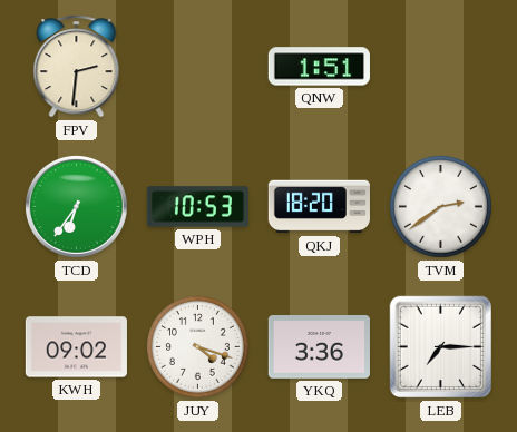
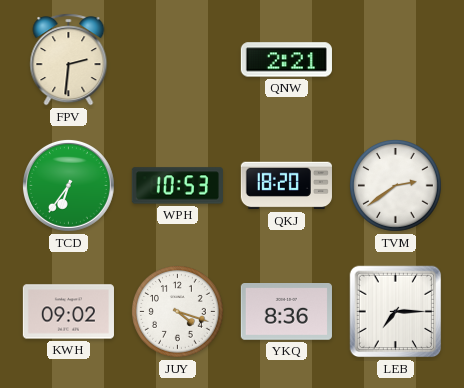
QNW: 1:51 -> 2:21
YKQ: 3:36 -> 8:36
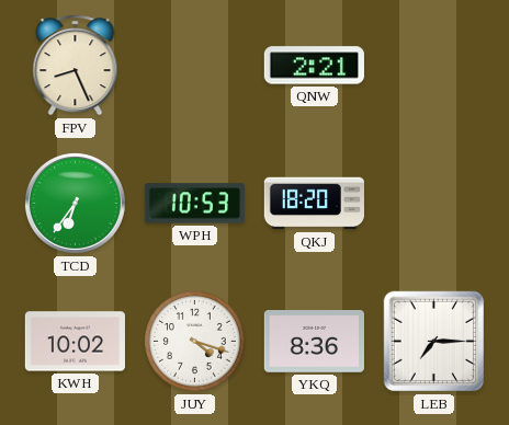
FPV: 2:31 -> 8:26
TVM: 2:39 -> none
KWH: 09:02 -> 10:02
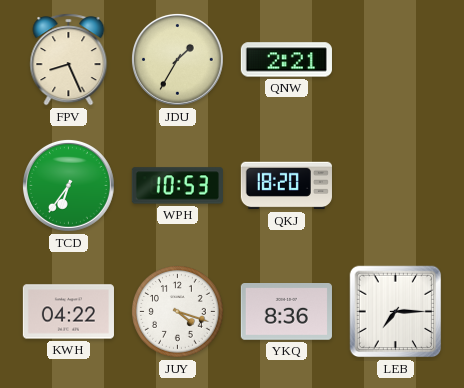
JDU: none -> 1:35
KWH: 10:02 -> 04:22
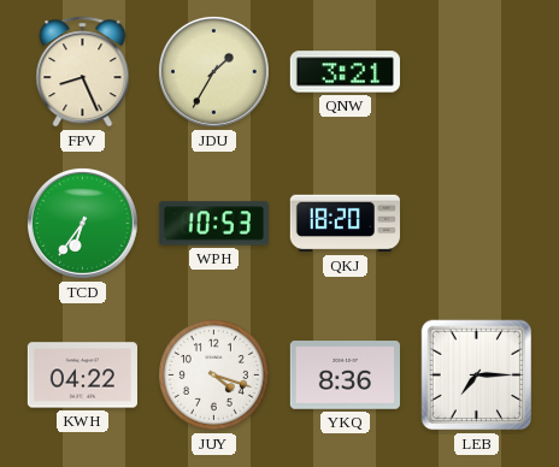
QNW: 2:21 -> 3:21
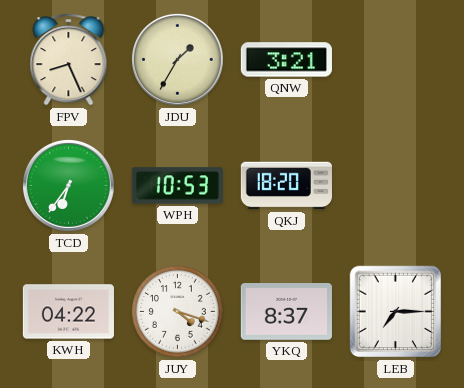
YKQ: 8:36 -> 8:37
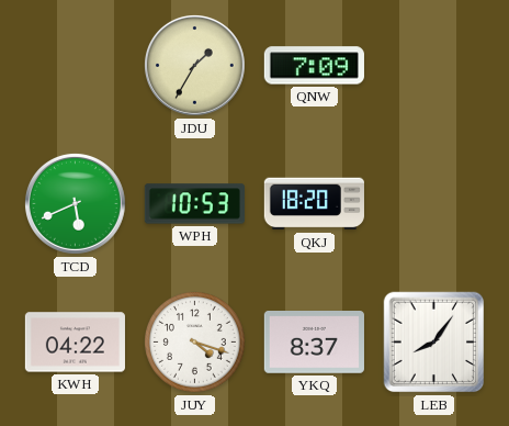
FPV: 8:26 -> none
QNW: 3:21 -> 7:09
TCD: 6:36 -> 5:41
LEB: 7:15 -> 8:06
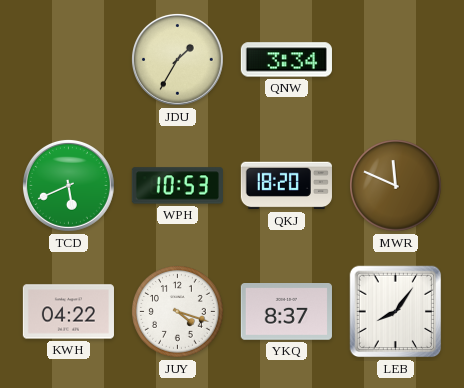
QNW: 7:09 -> 3:34
MWR: none -> 11:49
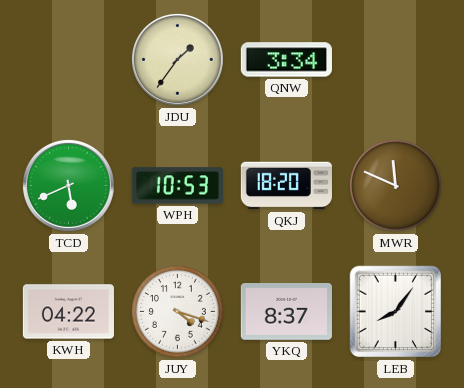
JDU: 1:35 -> 1:36
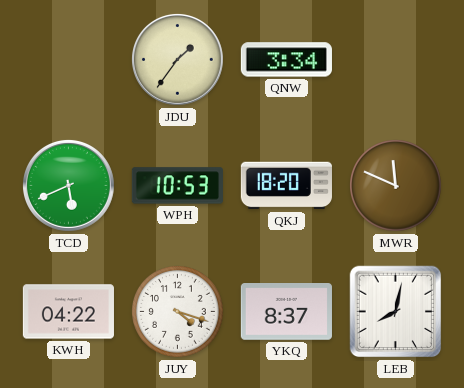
LEB: 8:06 -> 8:02
